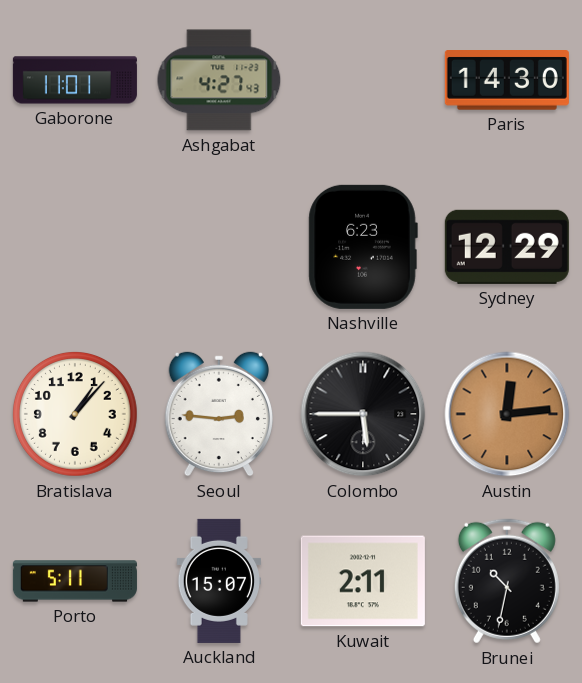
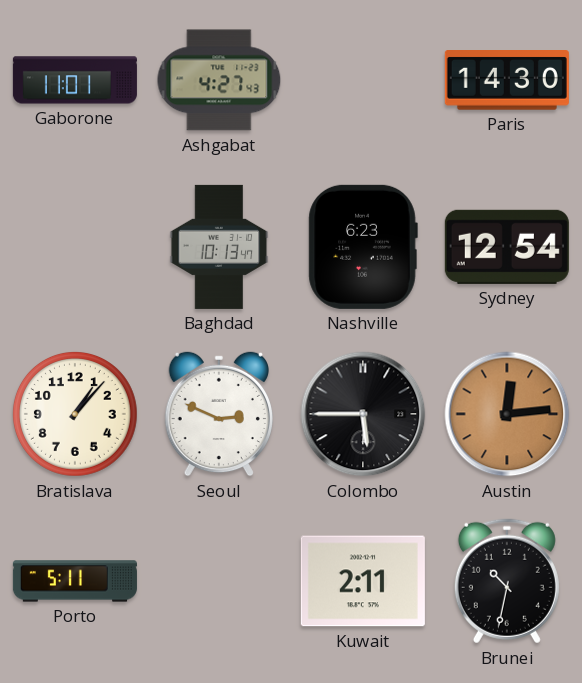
Baghdad: none -> 10:13
Sydney: 12:29 -> 12:54
Seoul: 2:46 -> 2:49
Auckland: 15:07 -> none
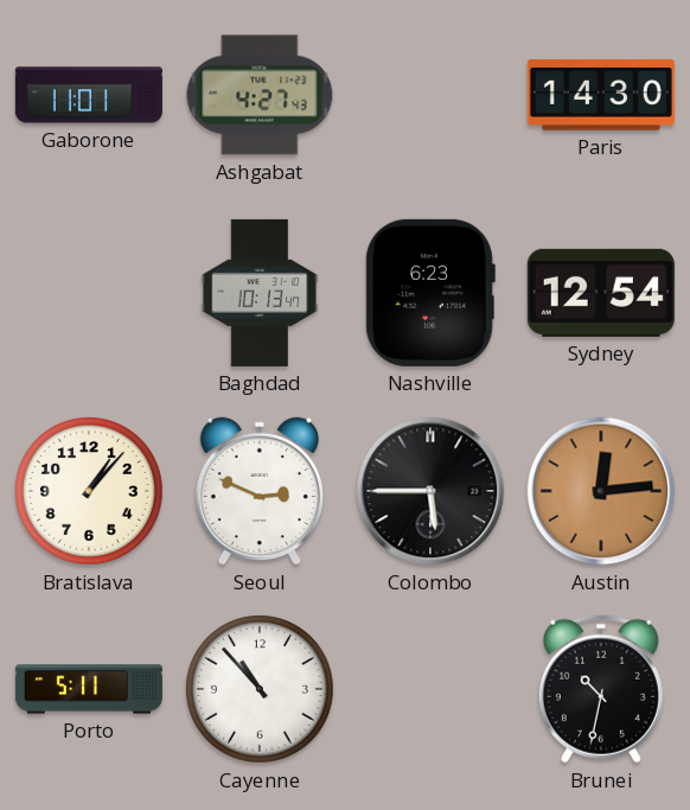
Cayenne: none -> 10:53
Kuwait: 2:11 -> none
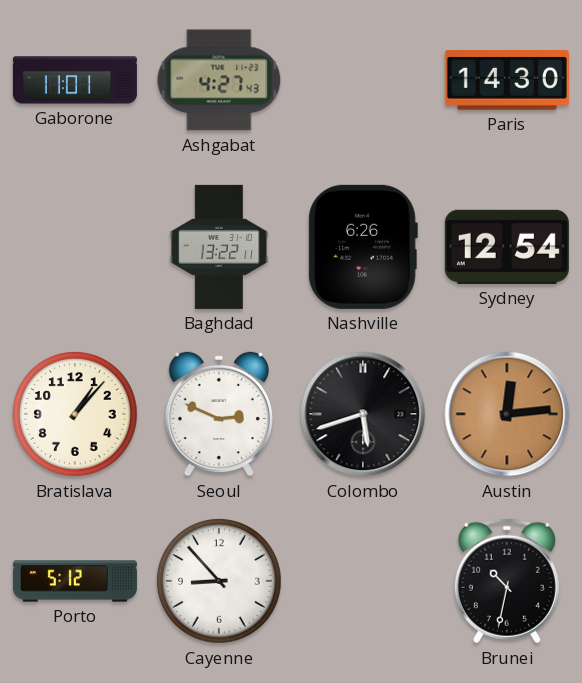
Baghdad: 10:13 -> 13:22
Nashville: 6:23 -> 6:26
Colombo: 5:45 -> 5:42
Porto: 5:11 -> 5:12
Cayenne: 10:53 -> 8:53
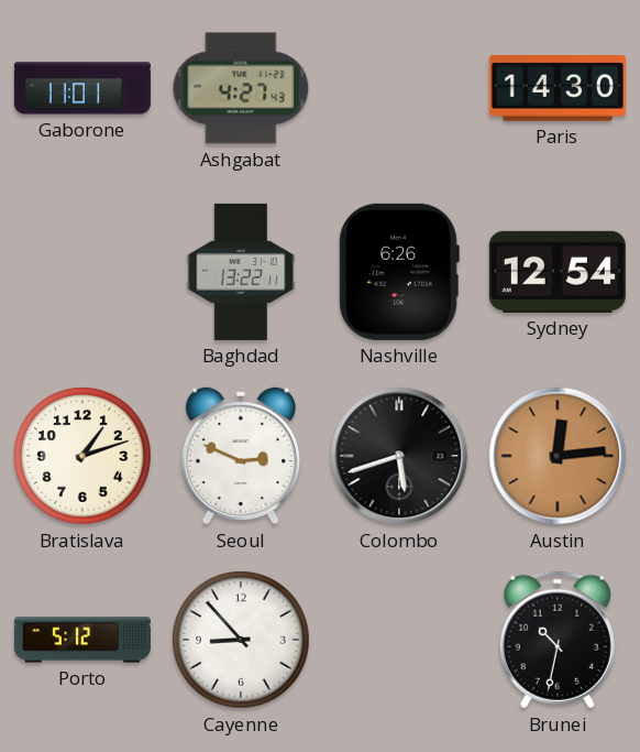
Bratislava: 1:07 -> 1:12
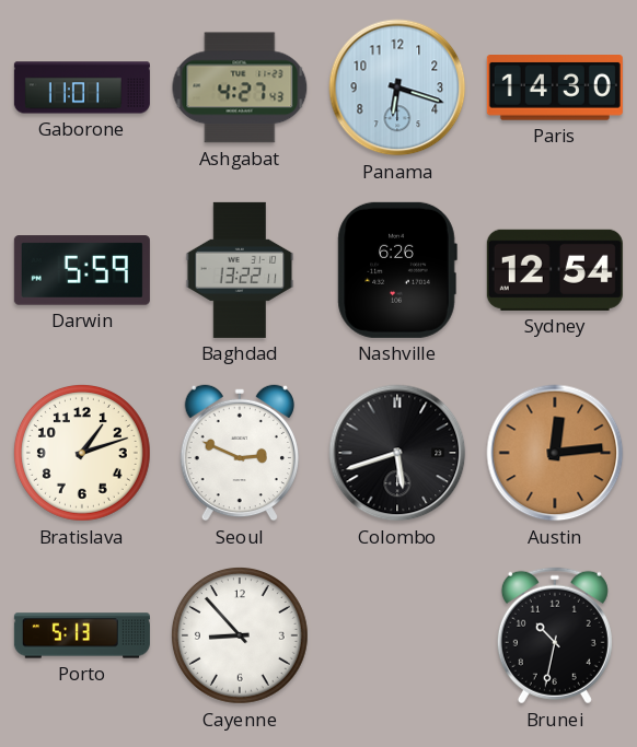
Panama: none -> 6:18
Darwin: none -> 5:59
Porto: 5:12 -> 5:13
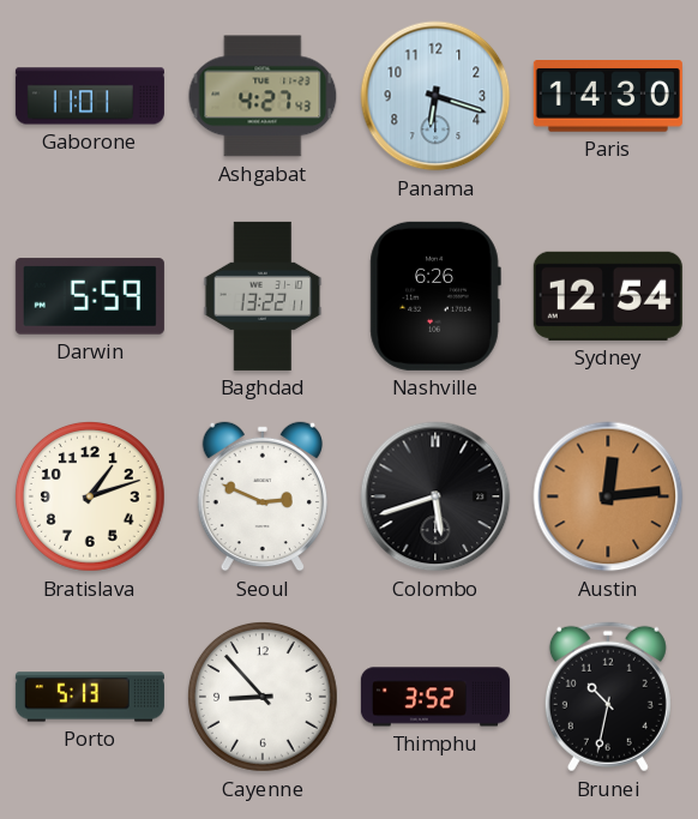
Thimphu: none -> 3:52
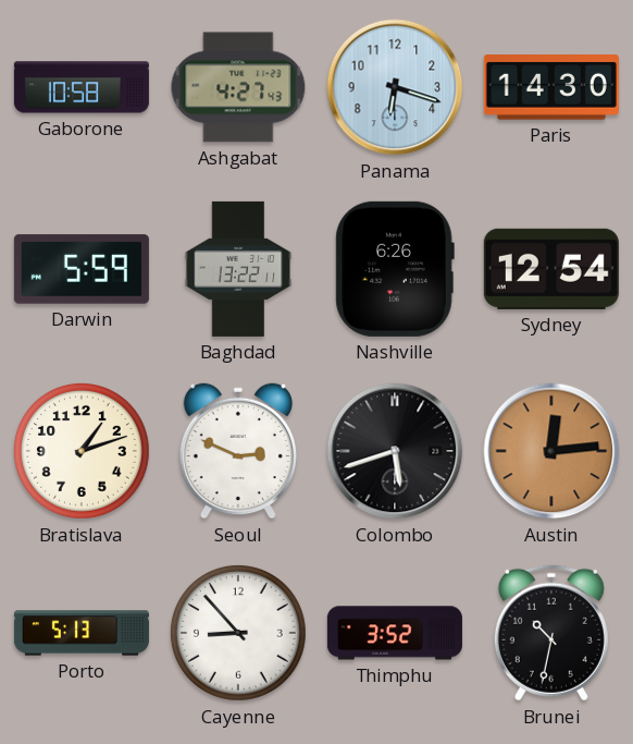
Gaborone: 11:01 -> 10:58
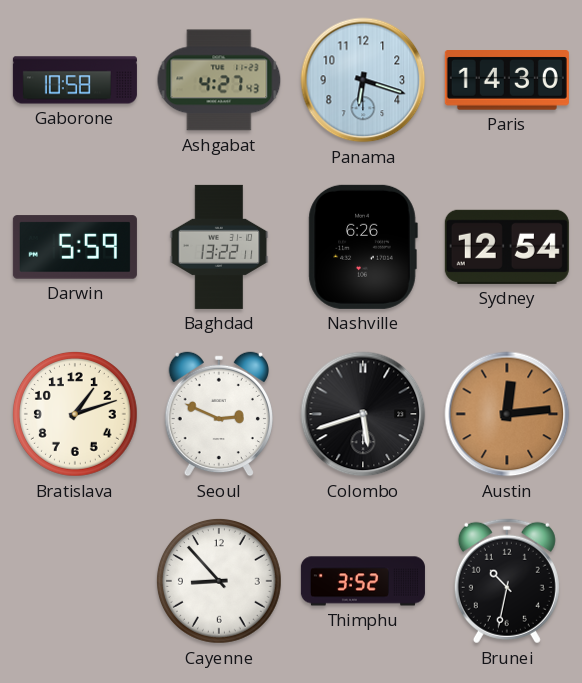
Porto: 5:13 -> none
